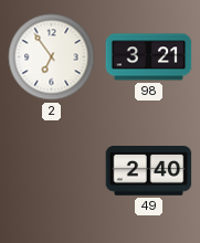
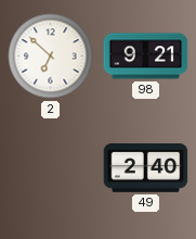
2: 6:54 -> 6:52
98: 3:21 -> 9:21
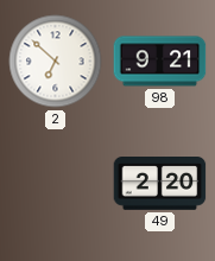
49: 2:40 -> 2:20
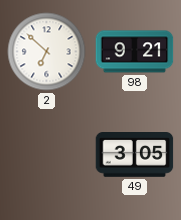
49: 2:20 -> 3:05
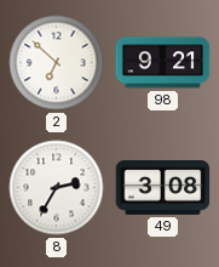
8: none -> 2:35
49: 3:05 -> 3:08
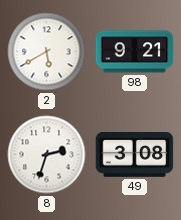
2: 6:52 -> 5:40
8: 2:35 -> 2:33
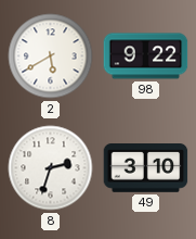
98: 9:21 -> 9:22
49: 3:08 -> 3:10
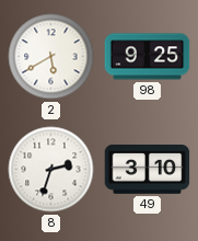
98: 9:22 -> 9:25
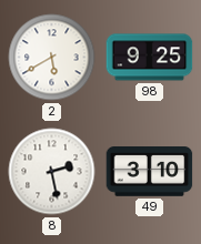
8: 2:33 -> 2:28
